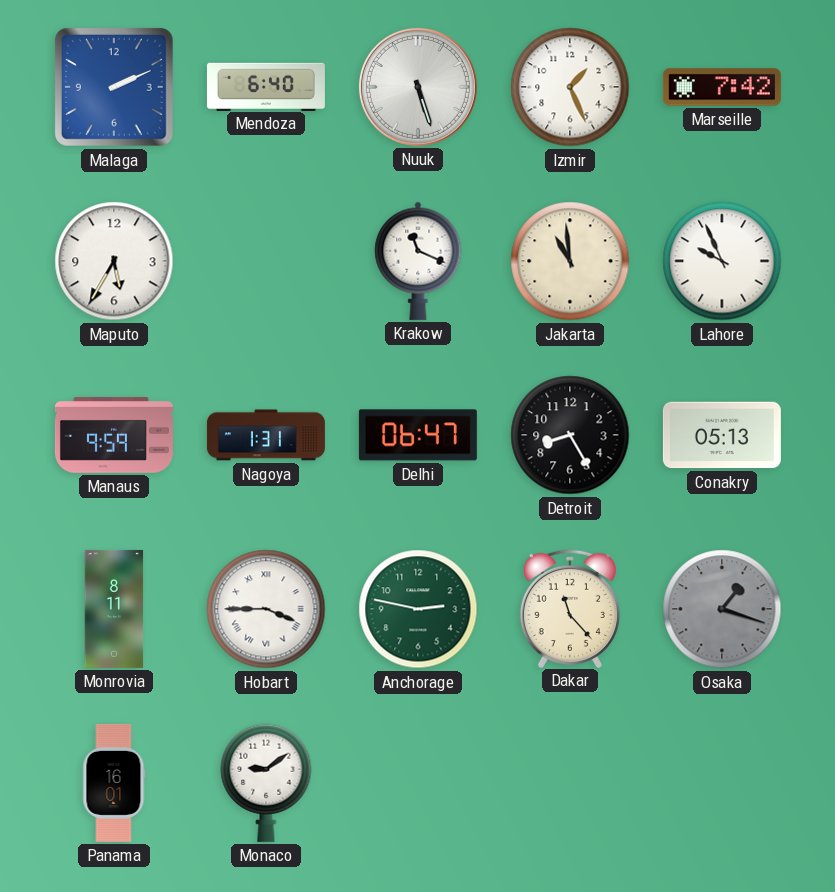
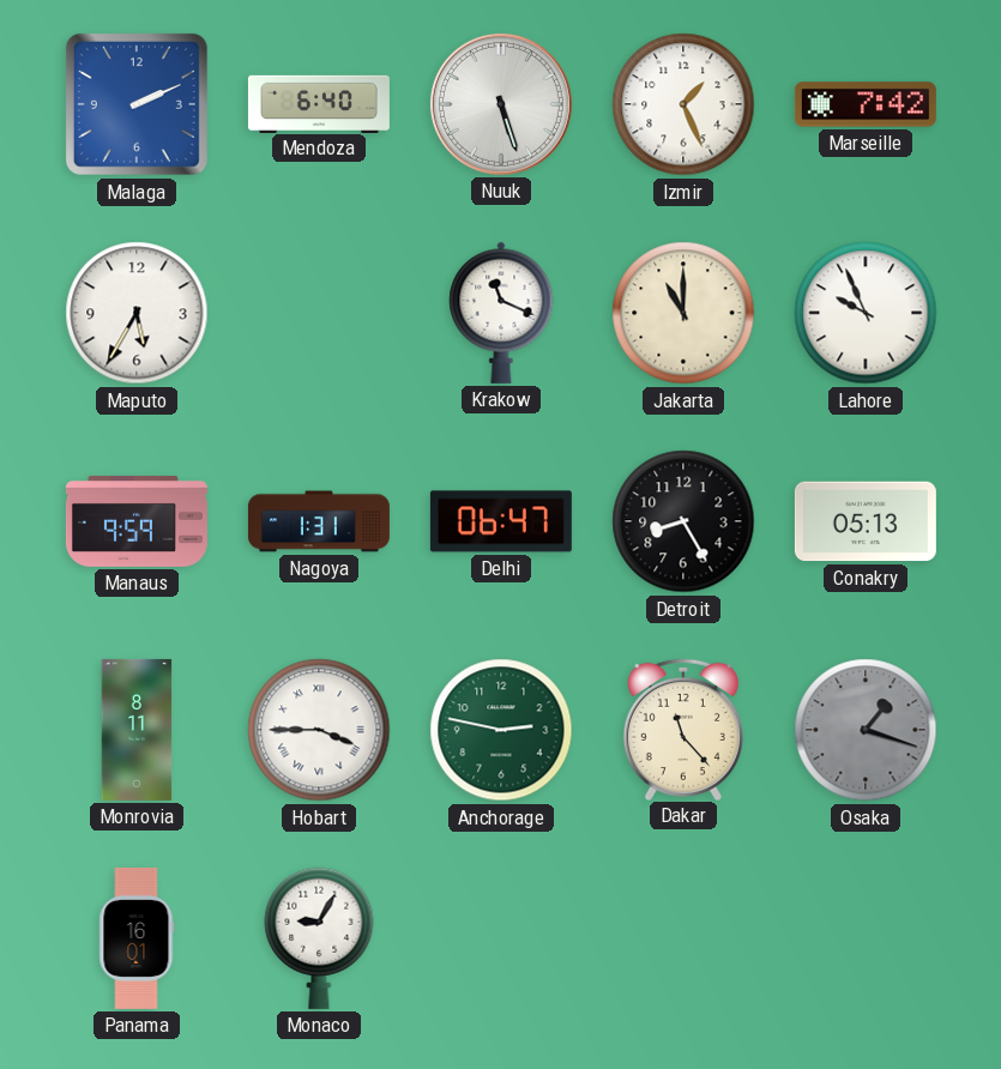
Jakarta: 10:59 -> 11:00
Monaco: 9:09 -> 9:05
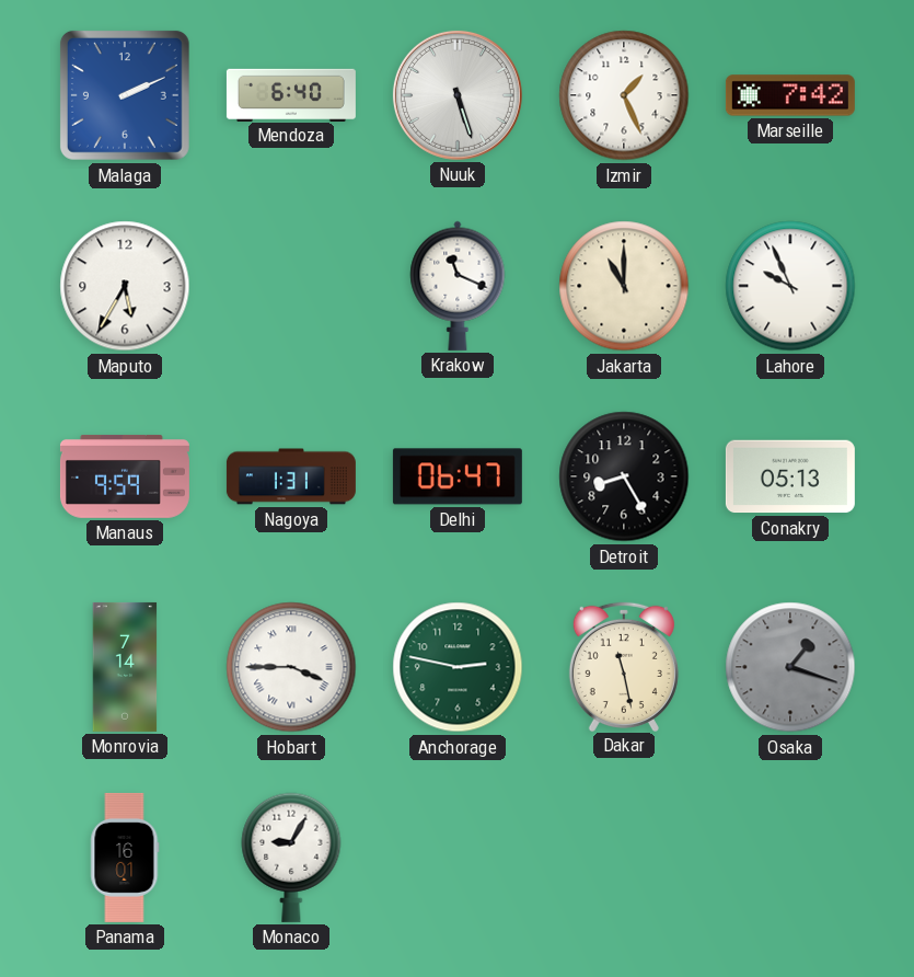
Monrovia: 8:11 -> 7:14
Dakar: 11:23 -> 11:28
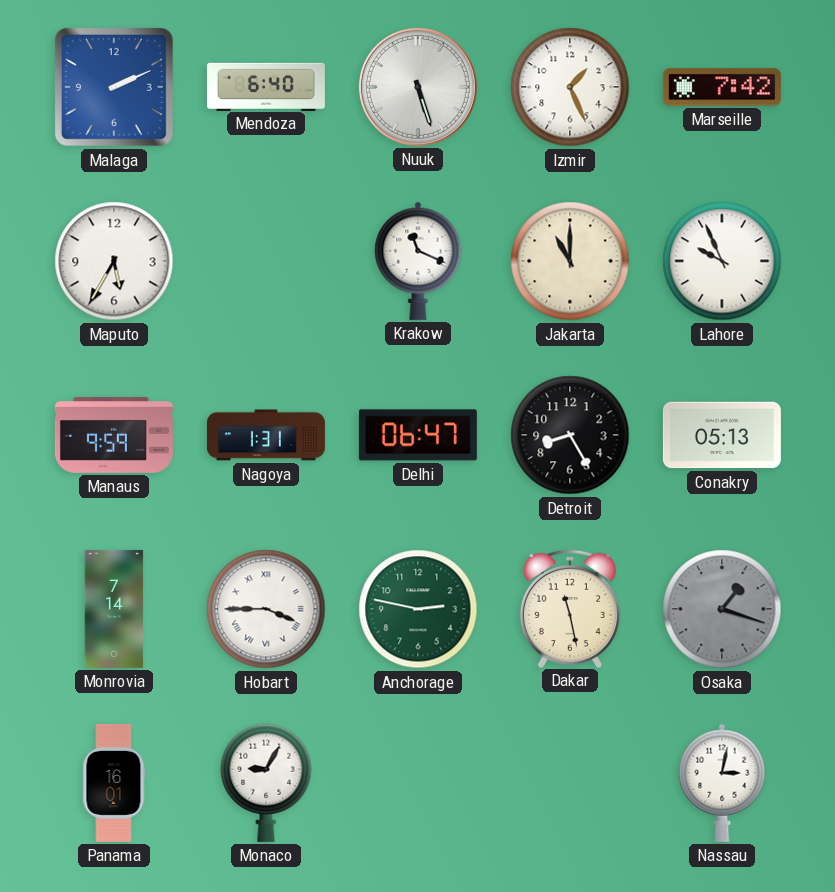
Nassau: none -> 3:02
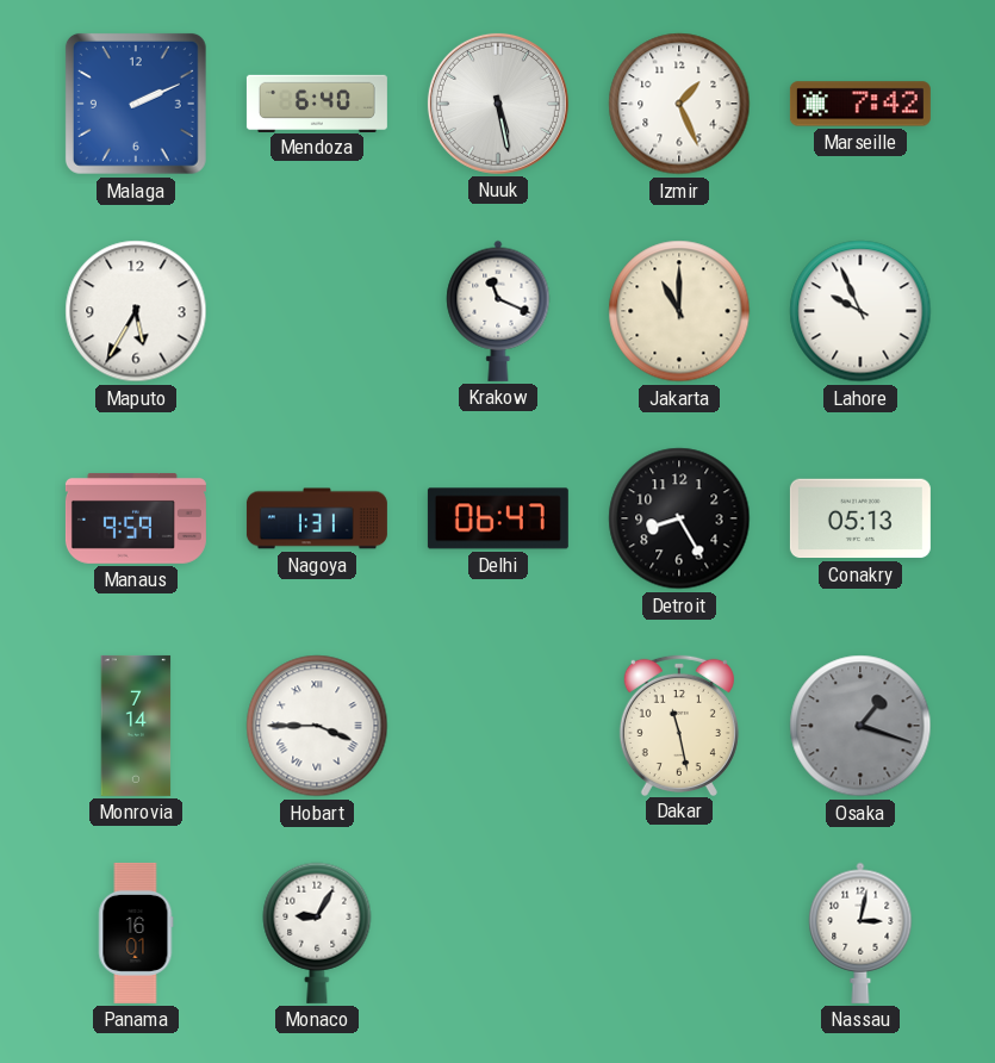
Nuuk: 5:27 -> 5:28
Anchorage: 2:47 -> none
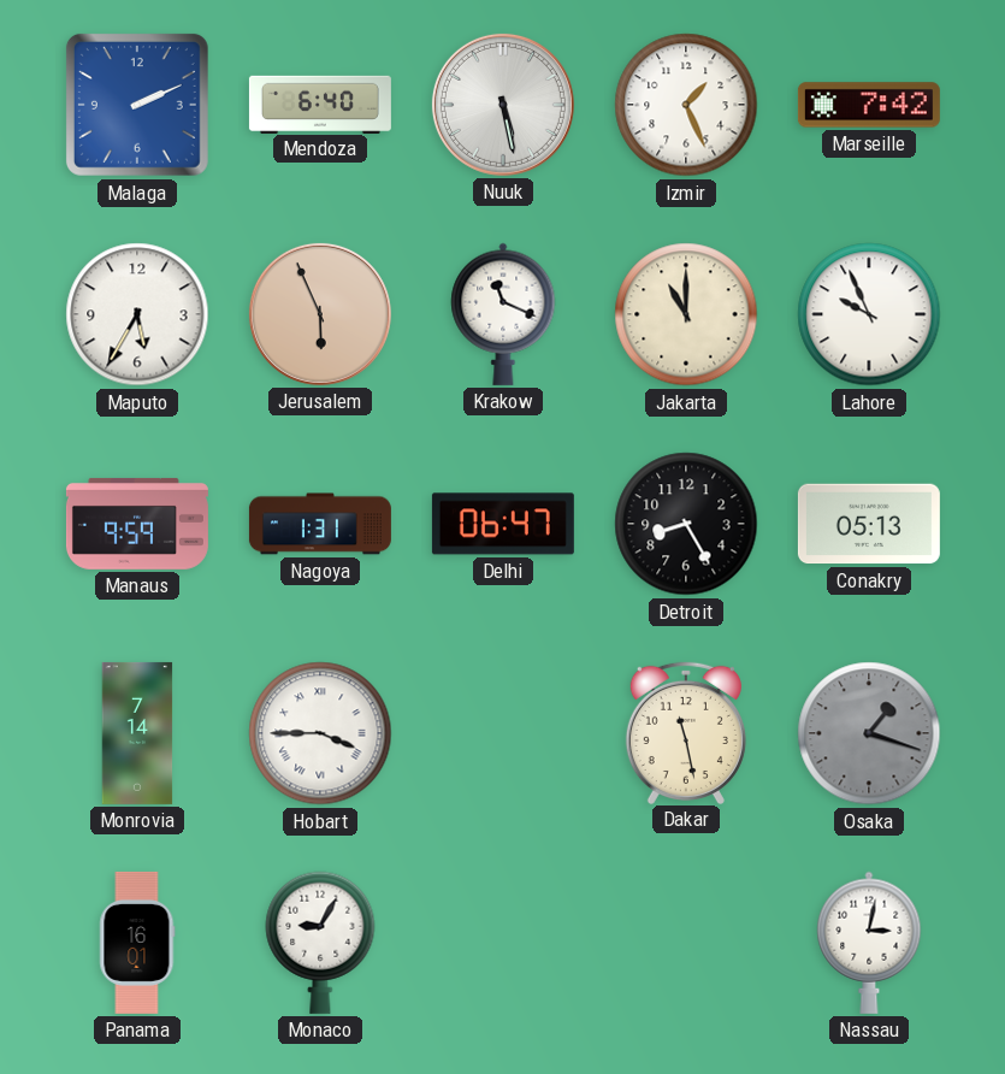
Jerusalem: none -> 5:56
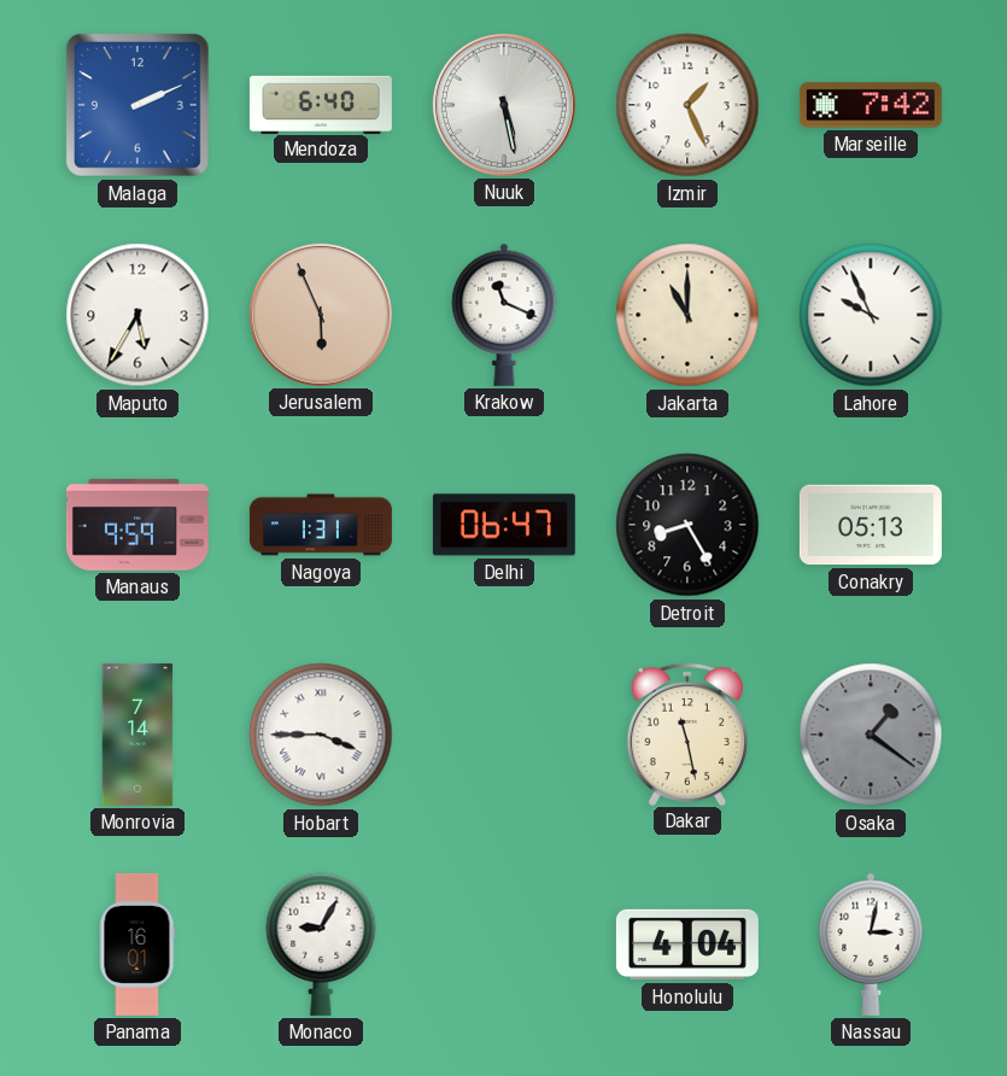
Osaka: 1:18 -> 1:21
Honolulu: none -> 4:04
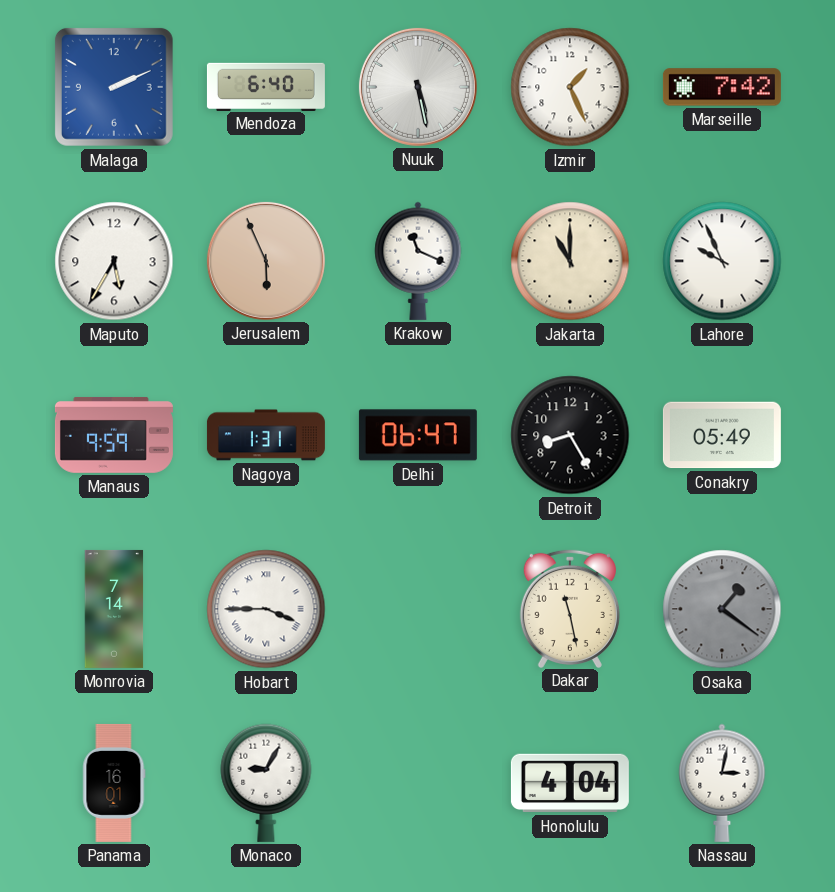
Conakry: 05:13 -> 05:49
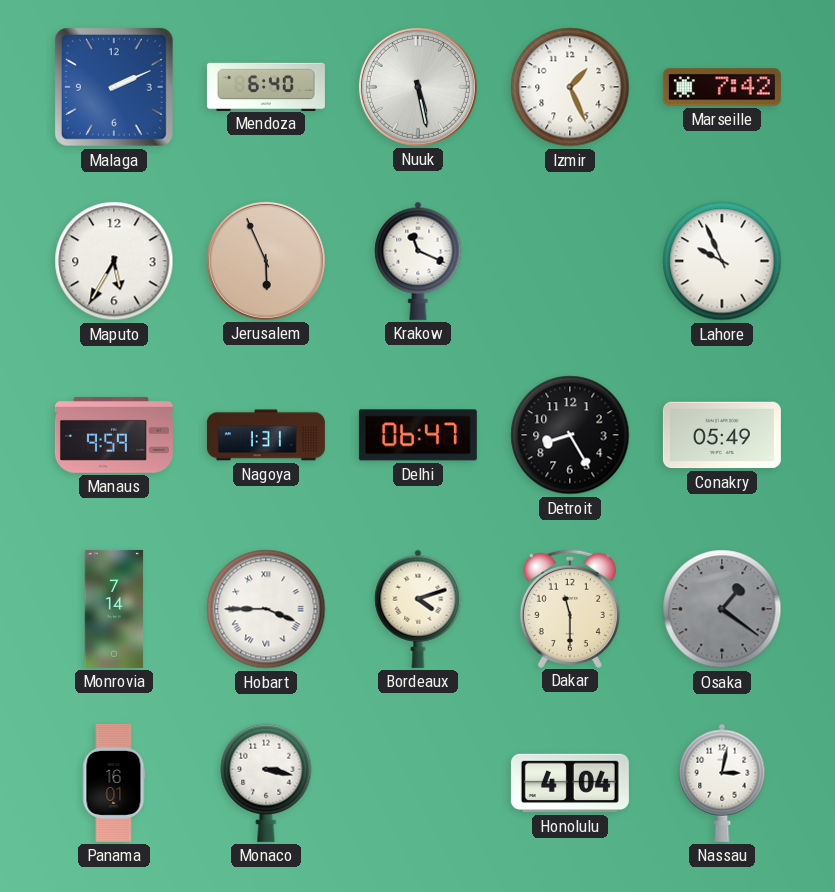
Jakarta: 11:00 -> none
Bordeaux: none -> 4:12
Dakar: 11:28 -> 11:30
Monaco: 9:05 -> 3:17
